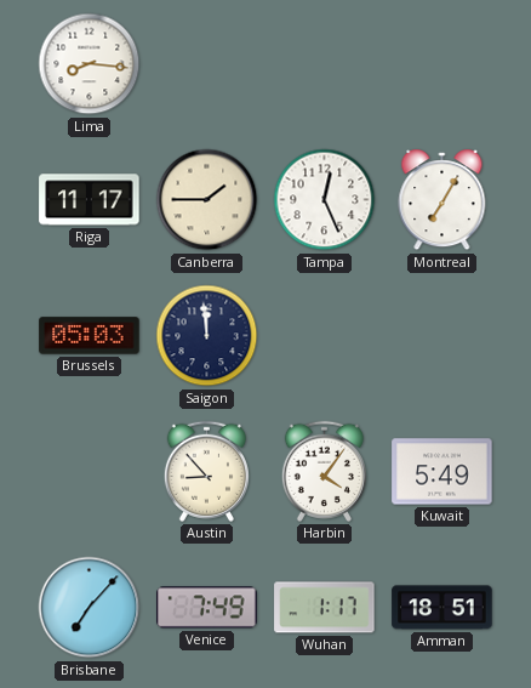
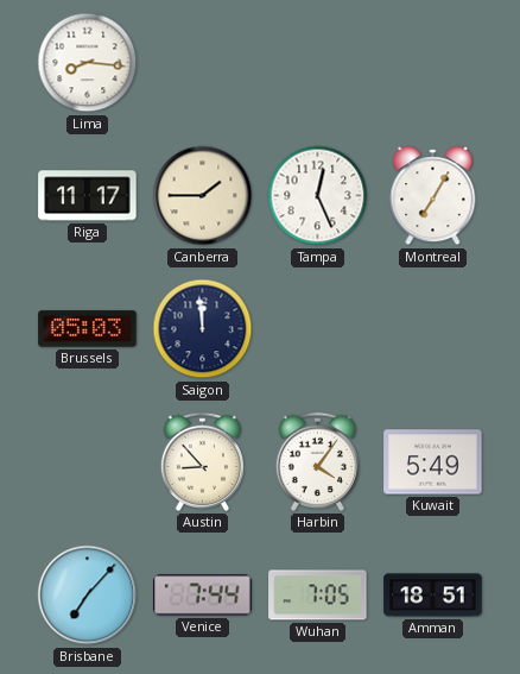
Venice: 7:49 -> 7:44
Wuhan: 1:17 -> 7:05
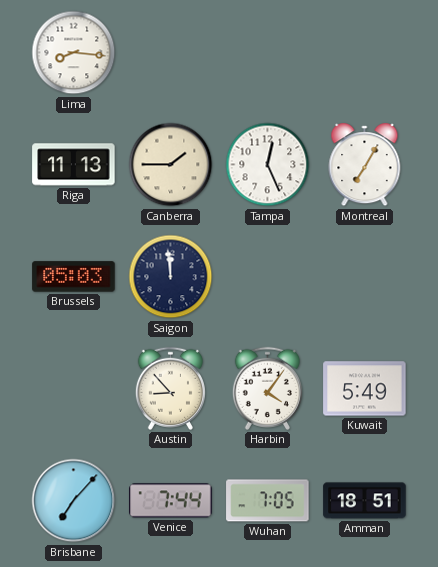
Riga: 11:17 -> 11:13
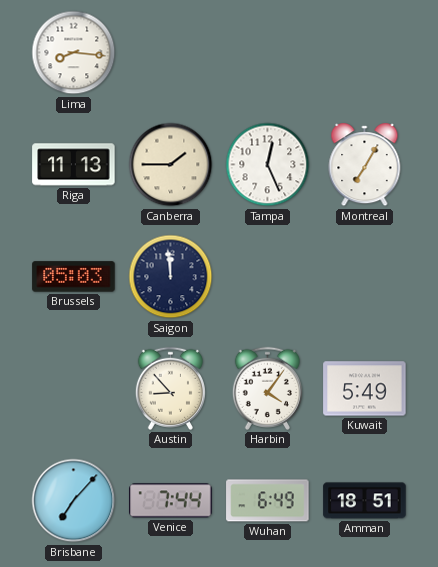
Wuhan: 7:05 -> 6:49
